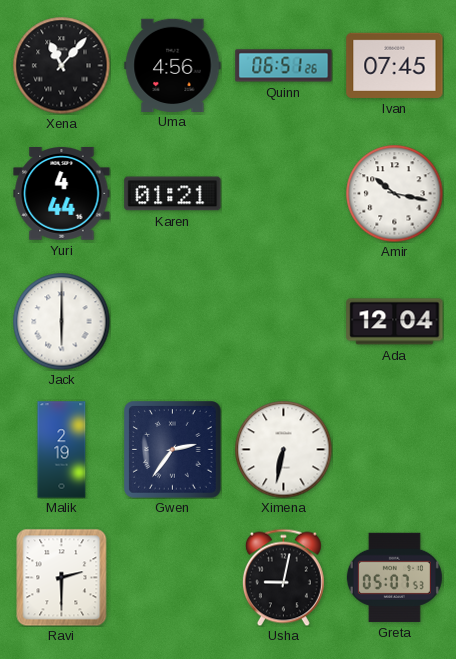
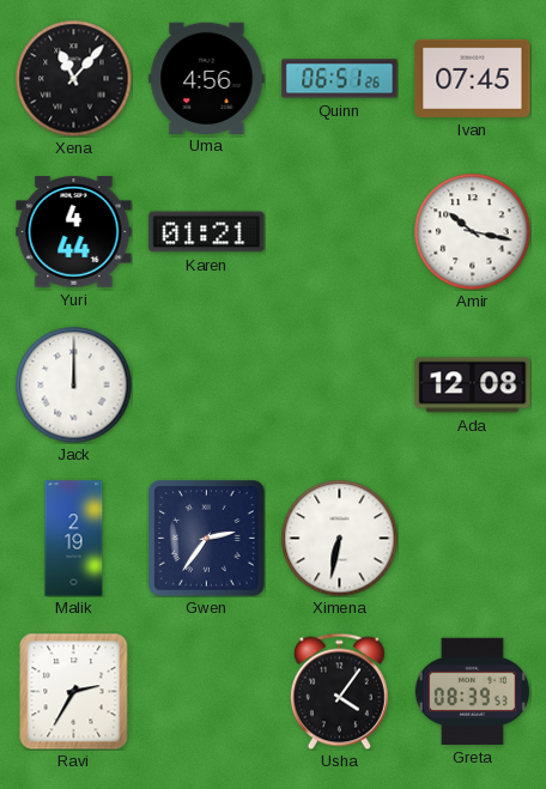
Jack: 6:00 -> 12:00
Ada: 12:04 -> 12:08
Ravi: 2:30 -> 2:35
Usha: 9:02 -> 4:06
Greta: 05:07 -> 08:39
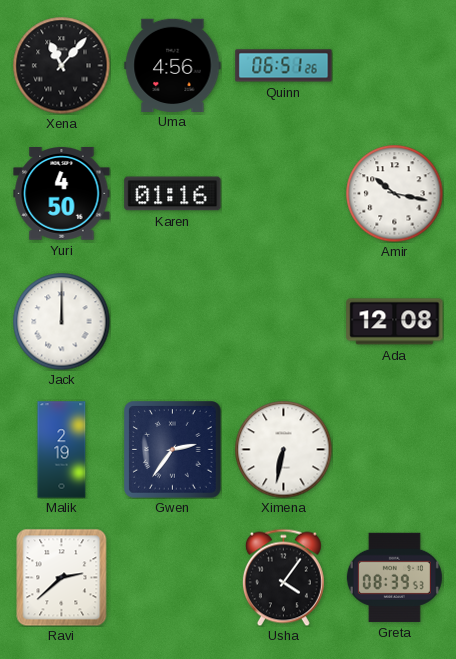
Ivan: 07:45 -> none
Yuri: 4:44 -> 4:50
Karen: 01:21 -> 01:16
Ravi: 2:35 -> 2:38
